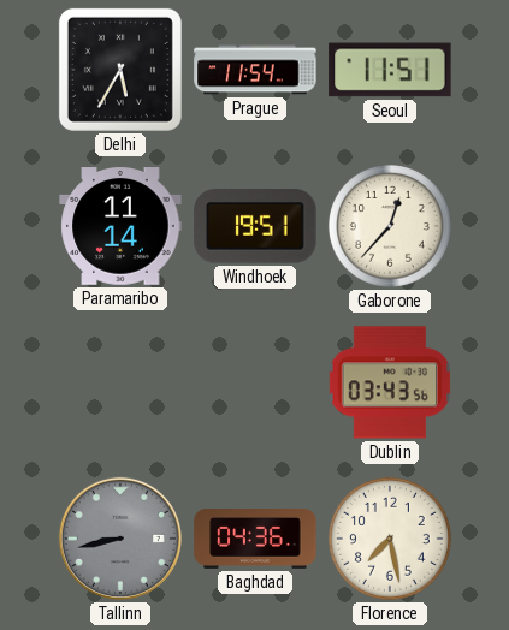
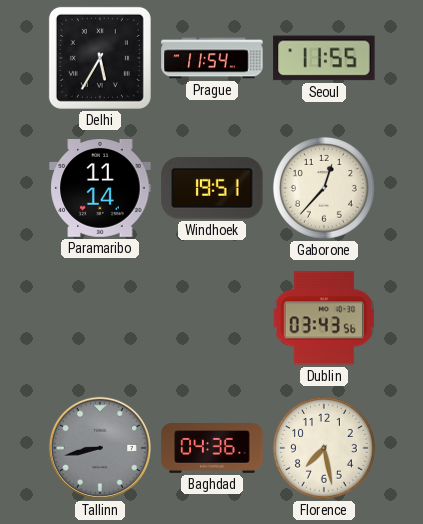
Seoul: 11:51 -> 11:55
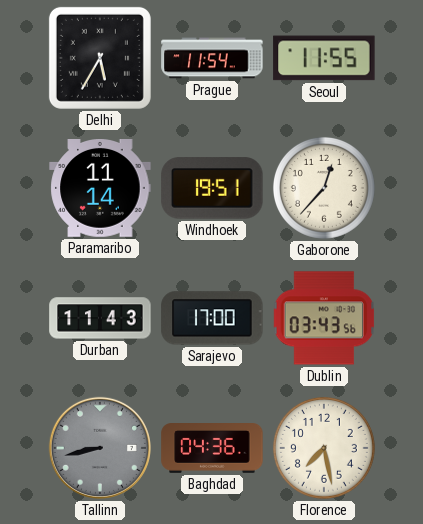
Durban: none -> 11:43
Sarajevo: none -> 17:00
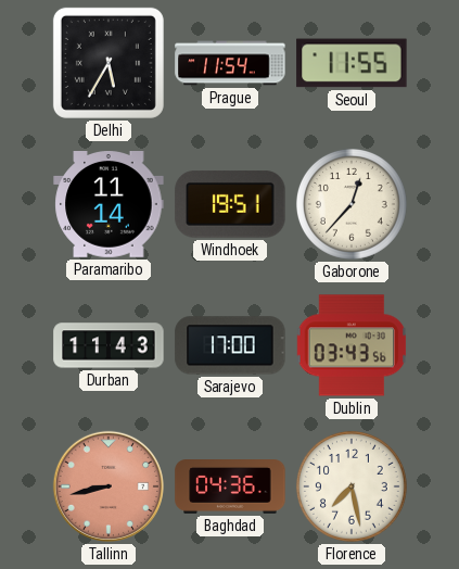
Tallinn dial: grey -> salmon
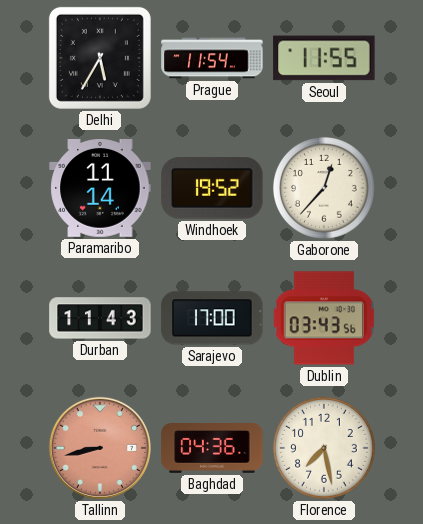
Windhoek: 19:51 -> 19:52
